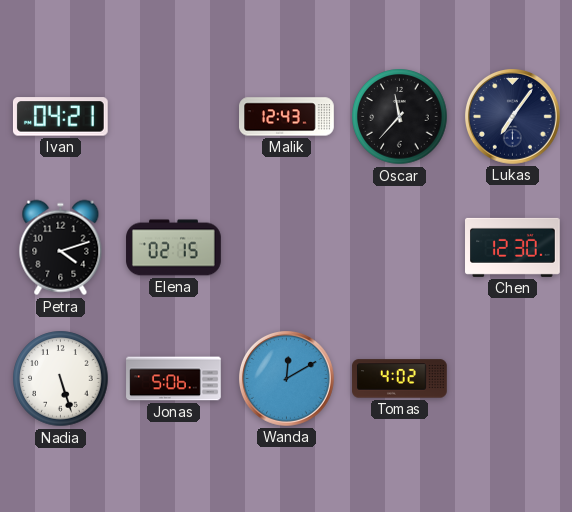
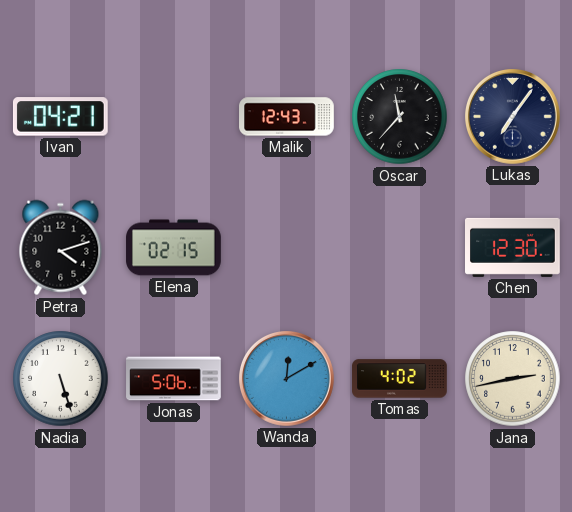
Jana: none -> 2:43
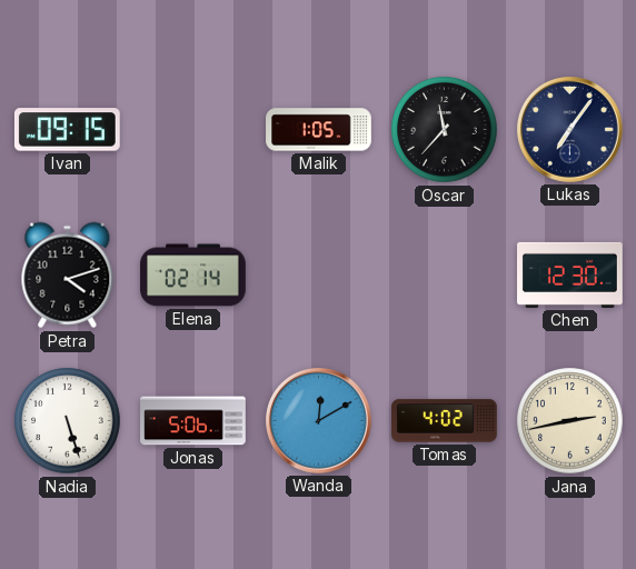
Ivan: 04:21 -> 09:15
Malik: 12:43 -> 1:05
Elena: 02:15 -> 02:14
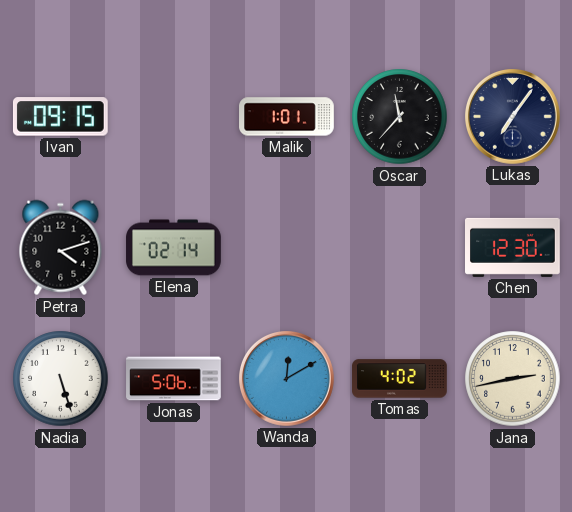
Malik: 1:05 -> 1:01
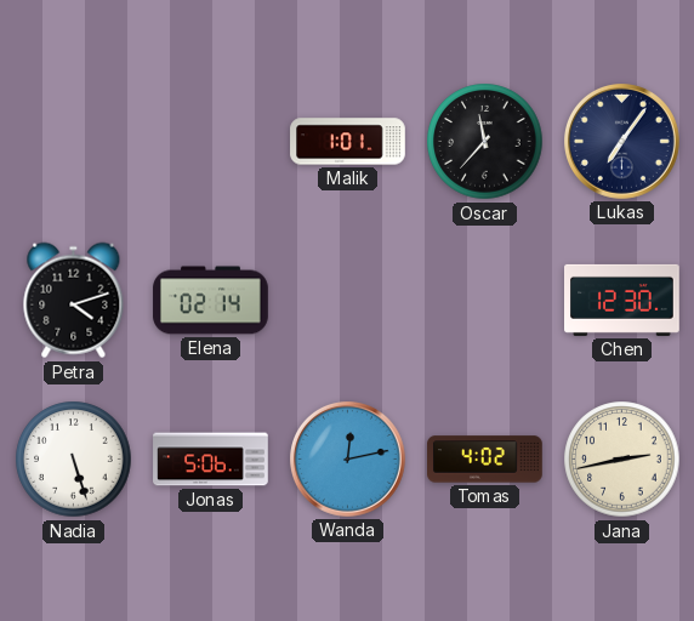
Ivan: 09:15 -> none
Wanda: 12:10 -> 12:13
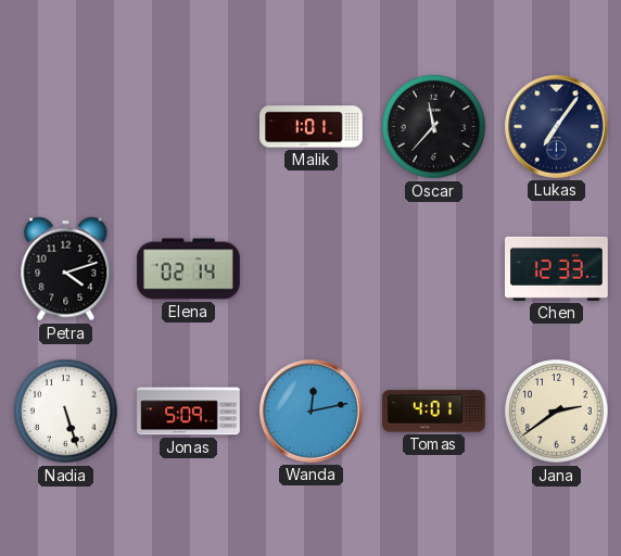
Chen: 12:30 -> 12:33
Jonas: 5:06 -> 5:09
Tomas: 4:02 -> 4:01
Jana: 2:43 -> 2:39
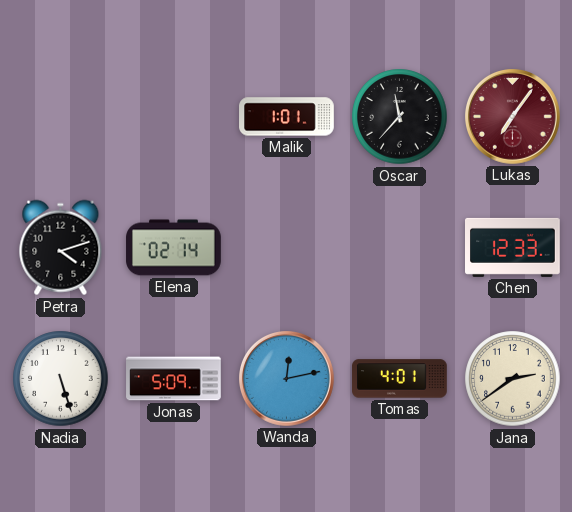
Lukas dial: navy -> burgundy
